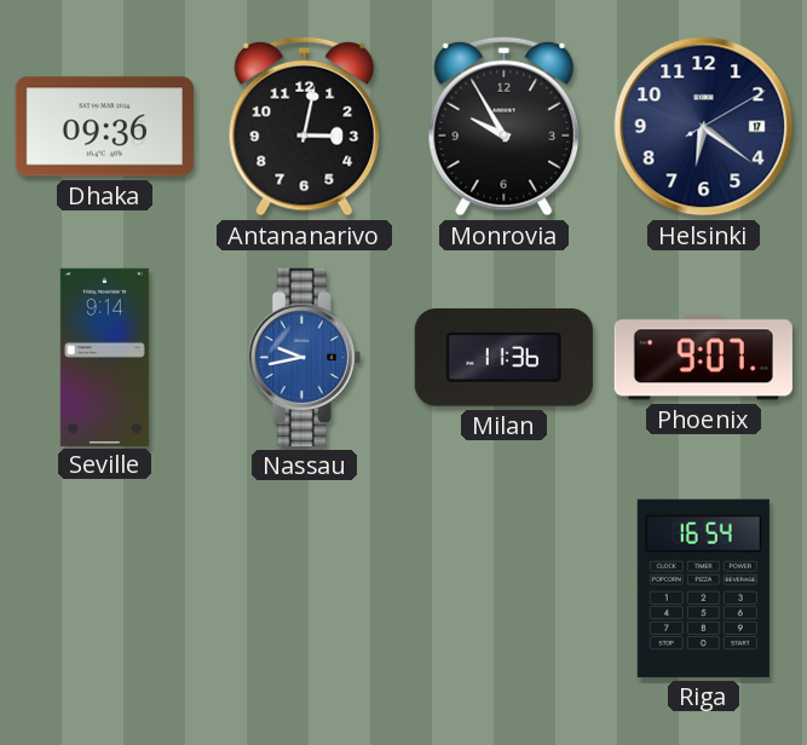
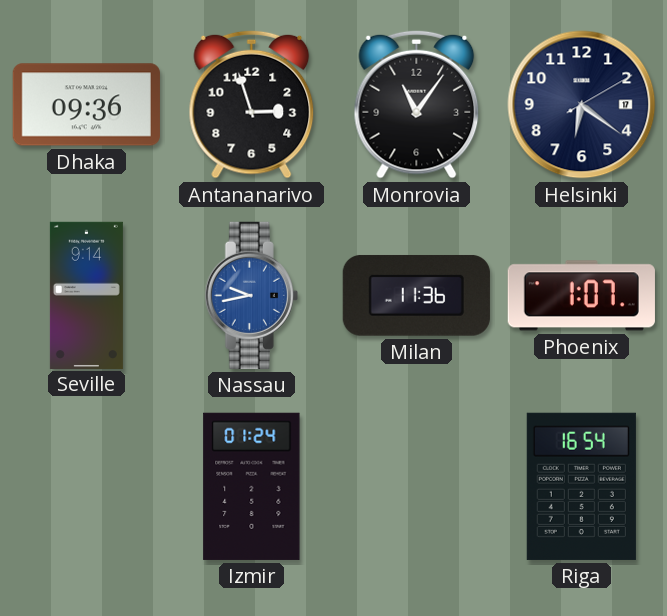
Antananarivo: 3:02 -> 2:57
Monrovia: 9:55 -> 11:06
Phoenix: 9:07 -> 1:07
Izmir: none -> 01:24
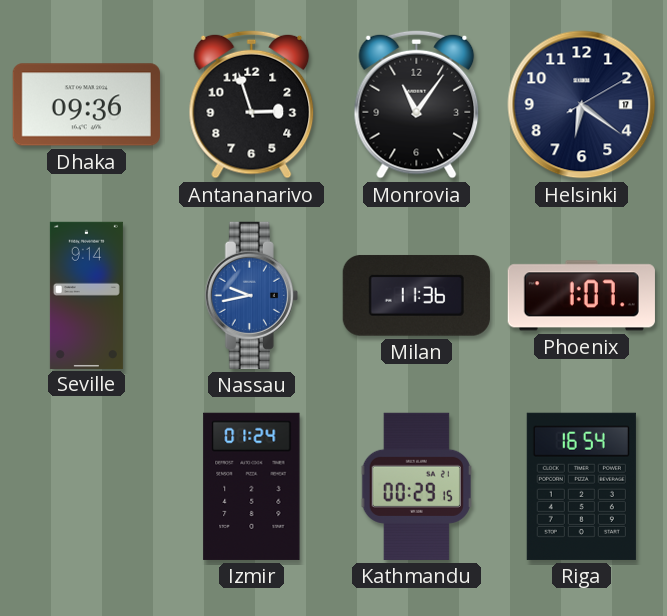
Kathmandu: none -> 00:29
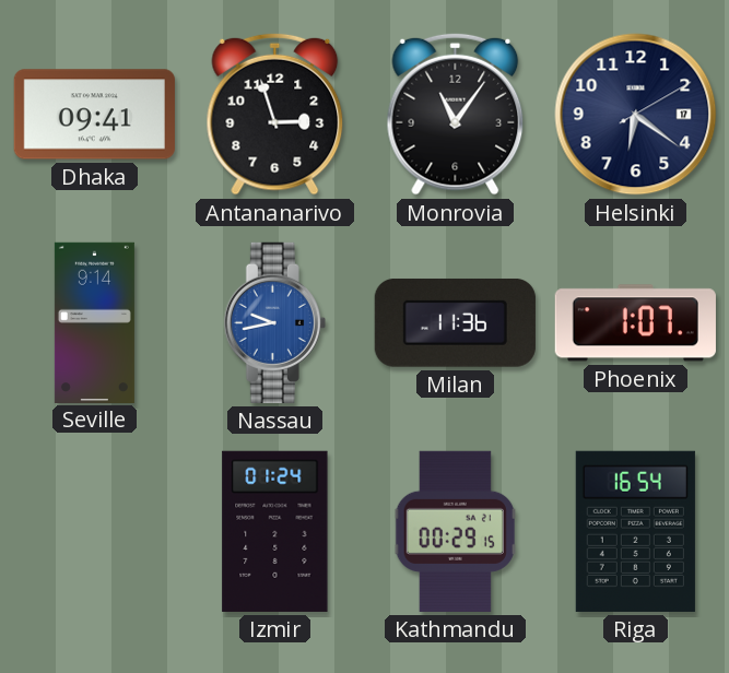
Dhaka: 09:36 -> 09:41
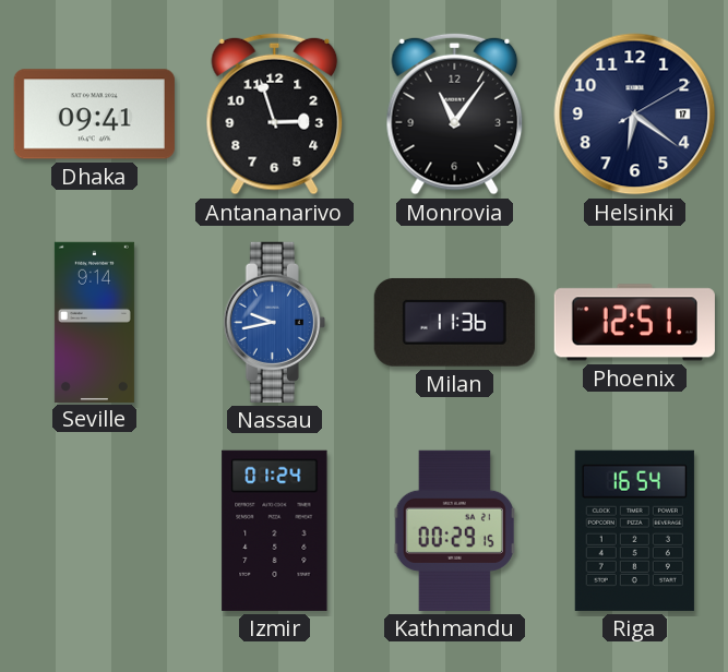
Phoenix: 1:07 -> 12:51
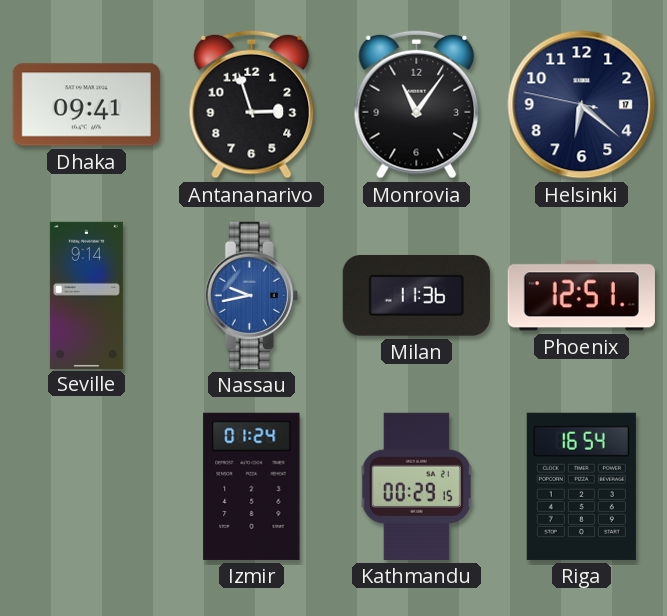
Helsinki: 6:21:10 -> 6:21:47
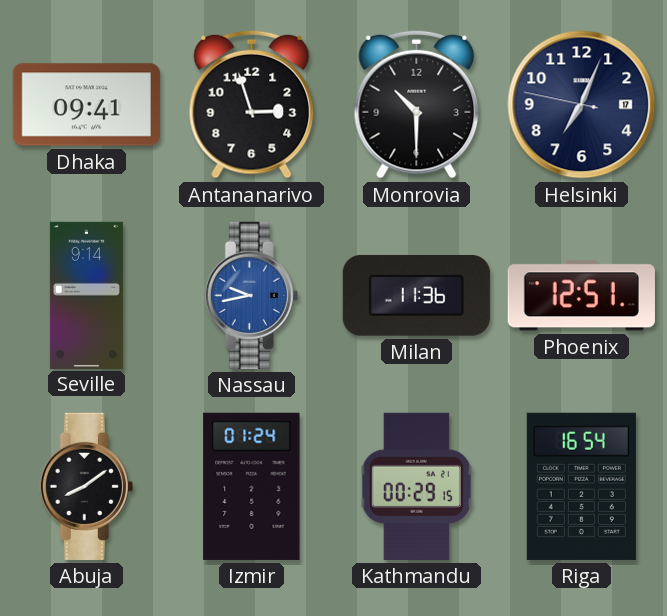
Monrovia: 11:06 -> 10:30
Helsinki: 6:21 -> 7:03
Abuja: none -> 8:09
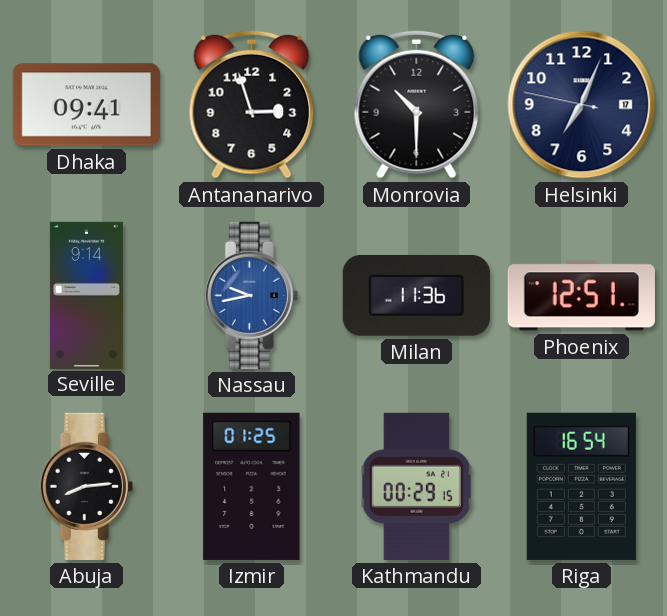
Abuja: 8:09 -> 8:14
Izmir: 01:24 -> 01:25
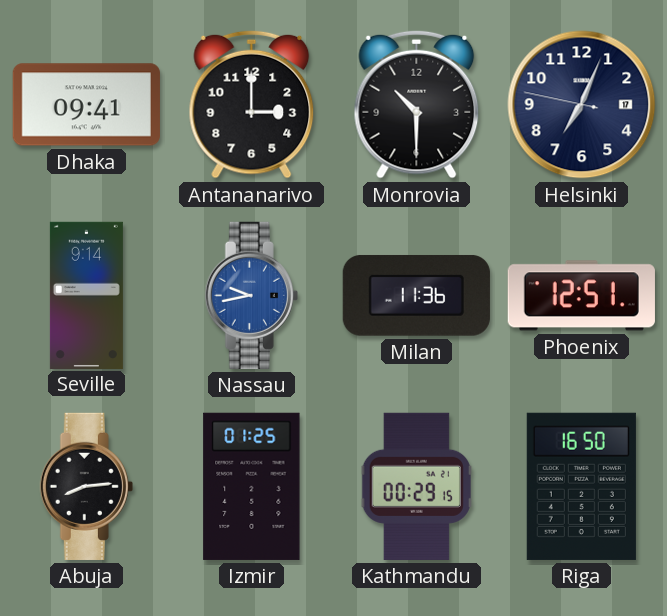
Antananarivo: 2:57 -> 3:00
Riga: 16:54 -> 16:50
